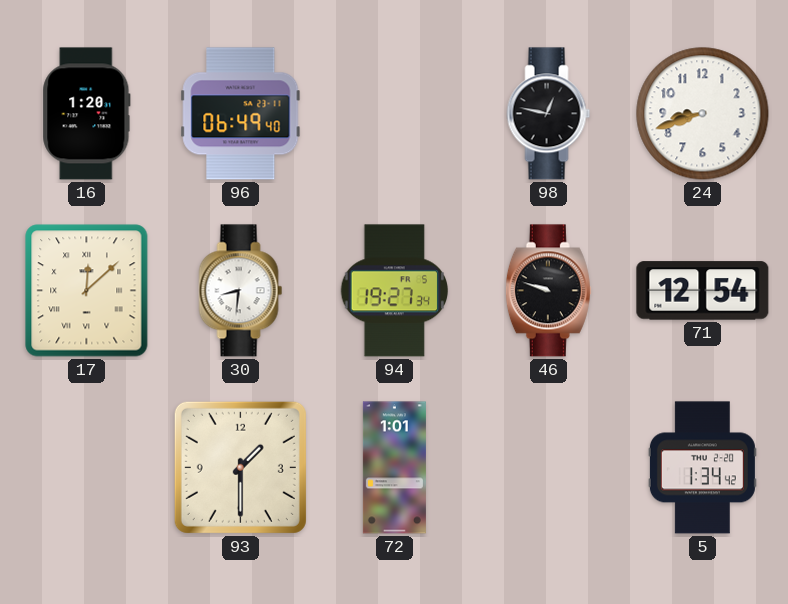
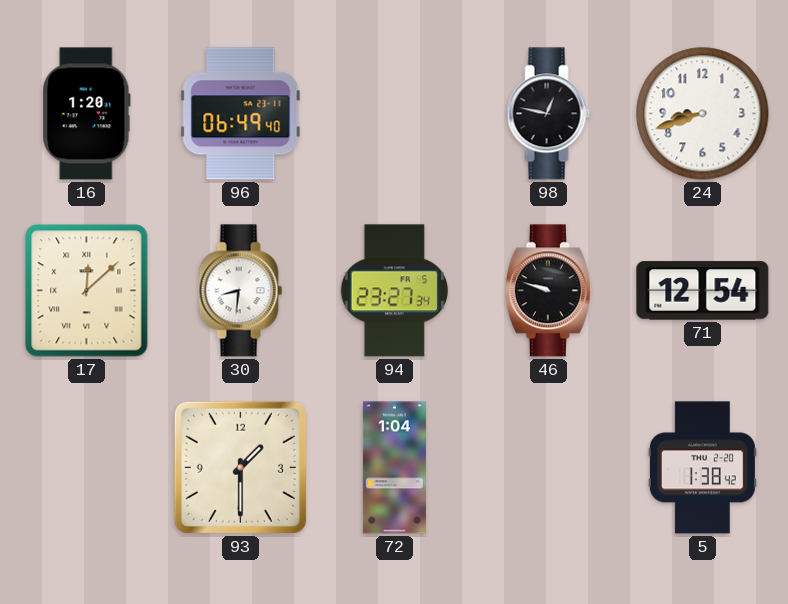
94: 19:27 -> 23:27
72: 1:01 -> 1:04
5: 1:34 -> 1:38
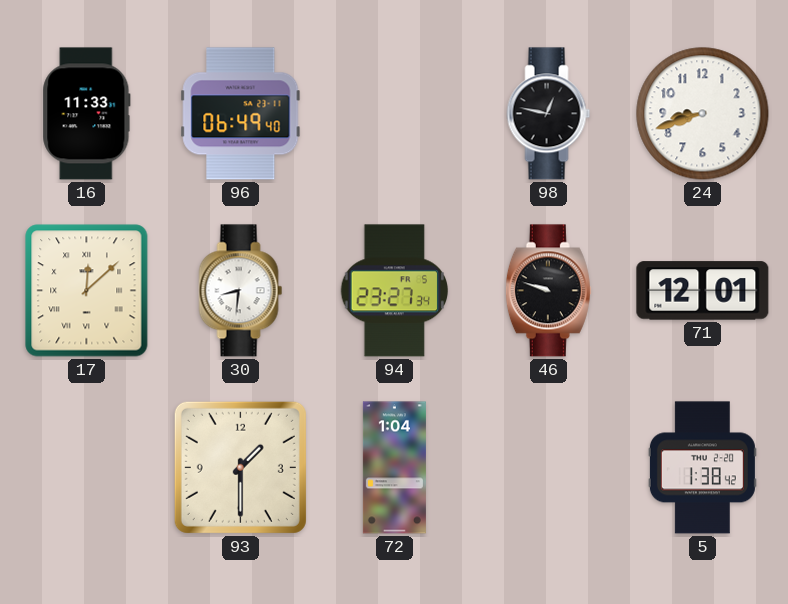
16: 1:20 -> 11:33
71: 12:54 -> 12:01
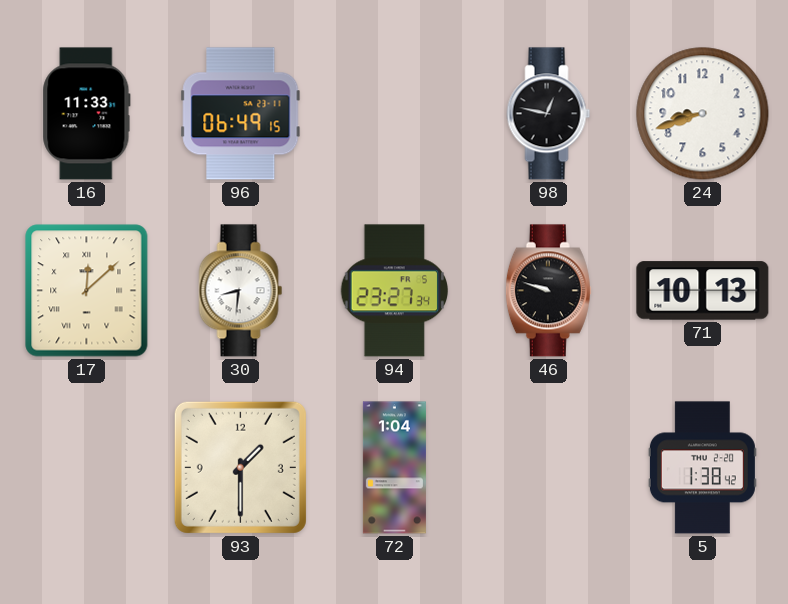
96: 06:49:40 -> 06:49:15
71: 12:01 -> 10:13
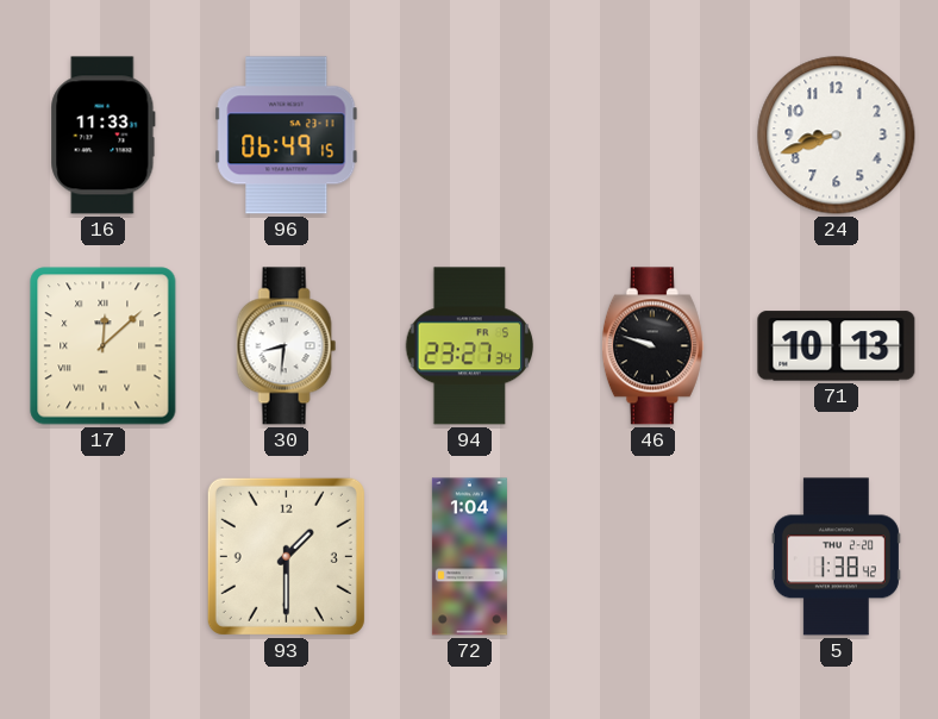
98: 12:47 -> none
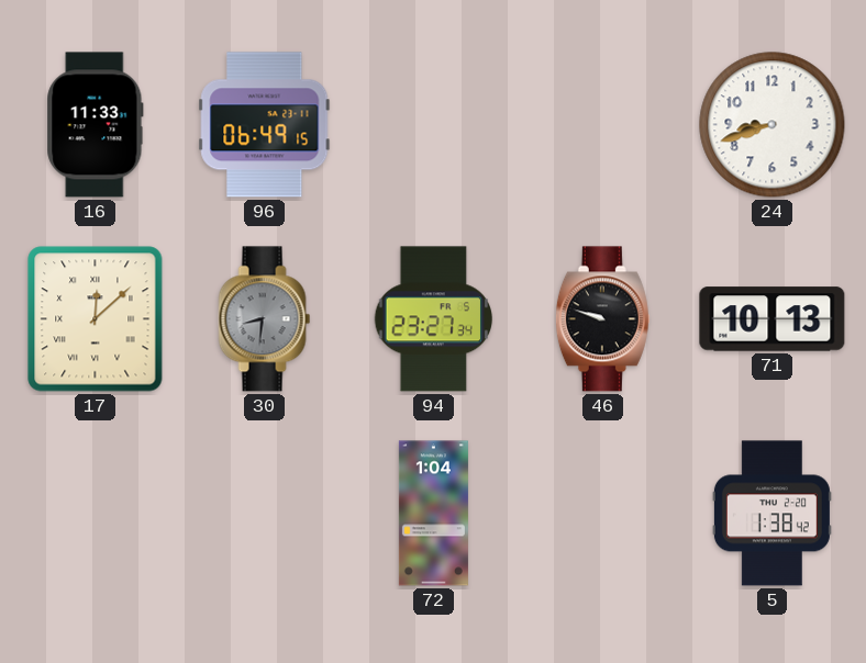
30 dial: white -> grey
93: 1:30 -> none
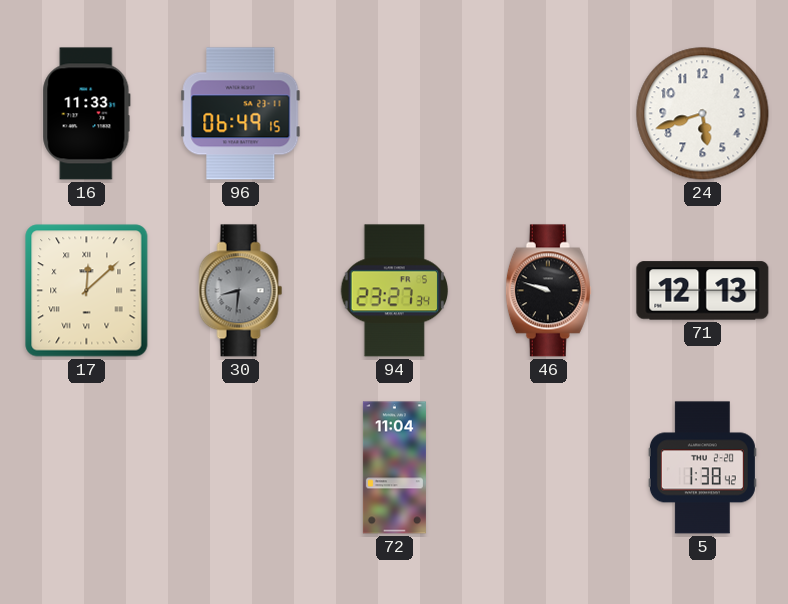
24: 8:42 -> 5:42
71: 10:13 -> 12:13
72: 1:04 -> 11:04
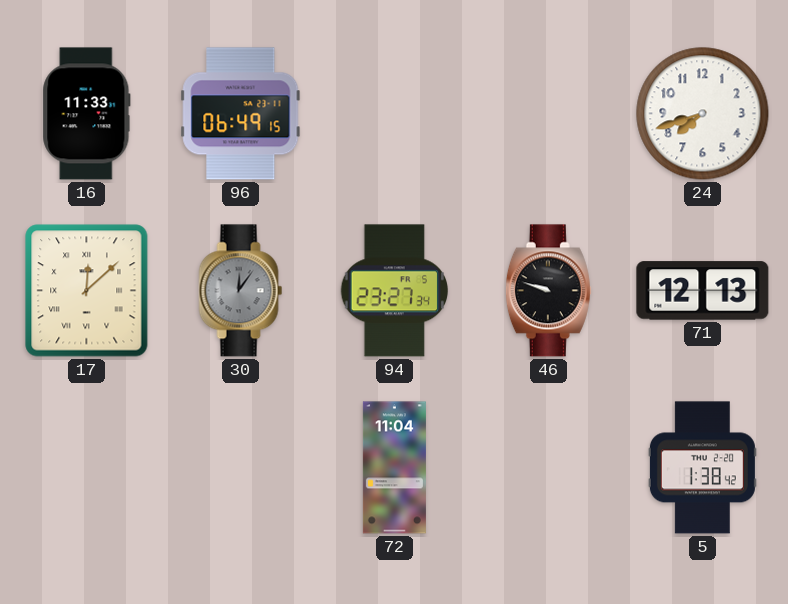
24: 5:42 -> 7:42
30: 8:31 -> 12:06
